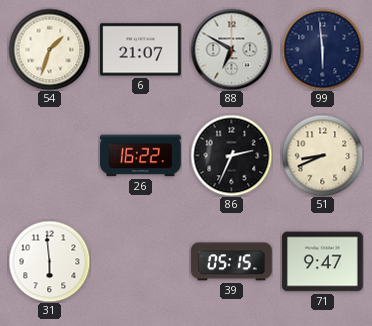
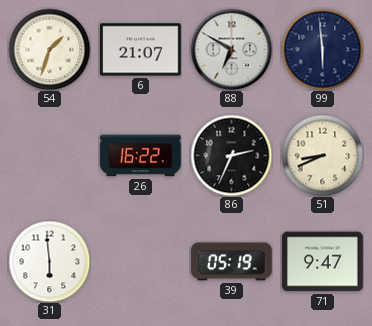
39: 05:15 -> 05:19
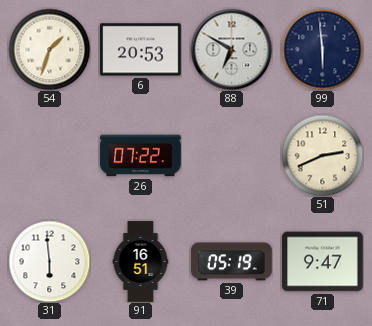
6: 21:07 -> 20:53
26: 16:22 -> 07:22
86: 2:34 -> none
51: 8:41 -> 2:41
91: none -> 16:51
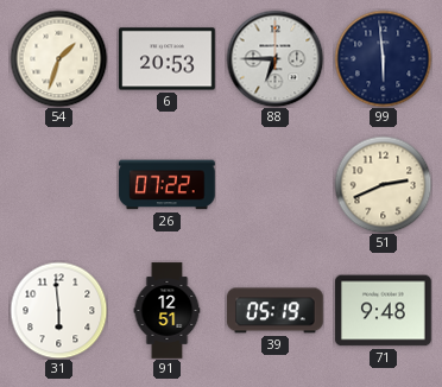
88: 6:50 -> 6:45
91: 16:51 -> 12:51
71: 9:47 -> 9:48
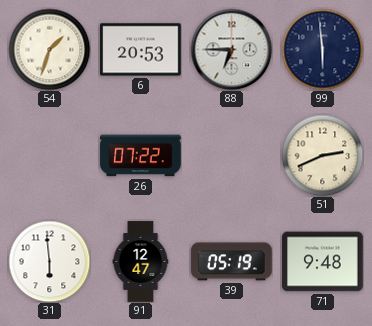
91: 12:51 -> 12:47
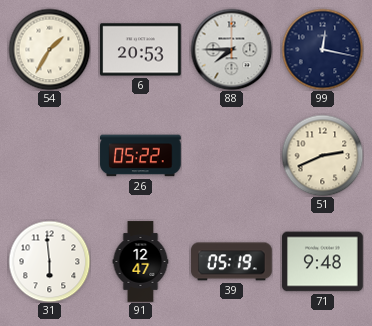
54: 1:33 -> 1:35
88: 6:45 -> 7:45
99: 5:59 -> 12:17
26: 07:22 -> 05:22
